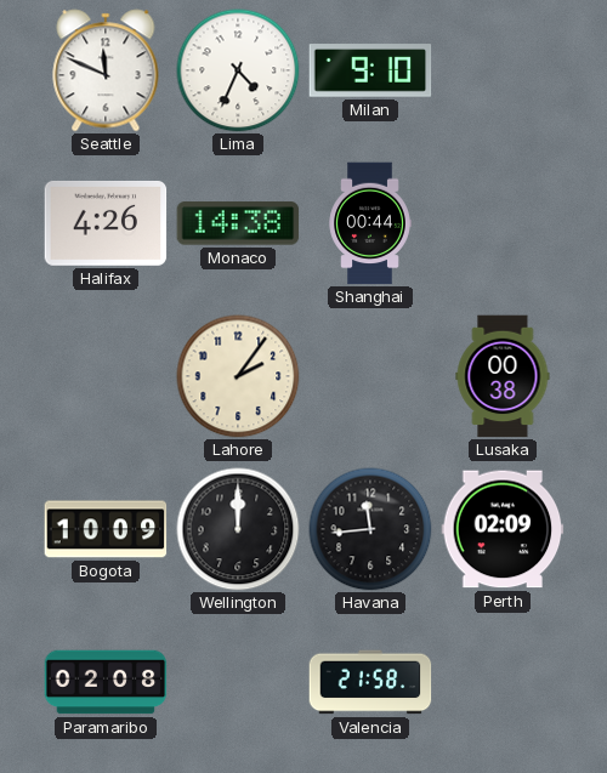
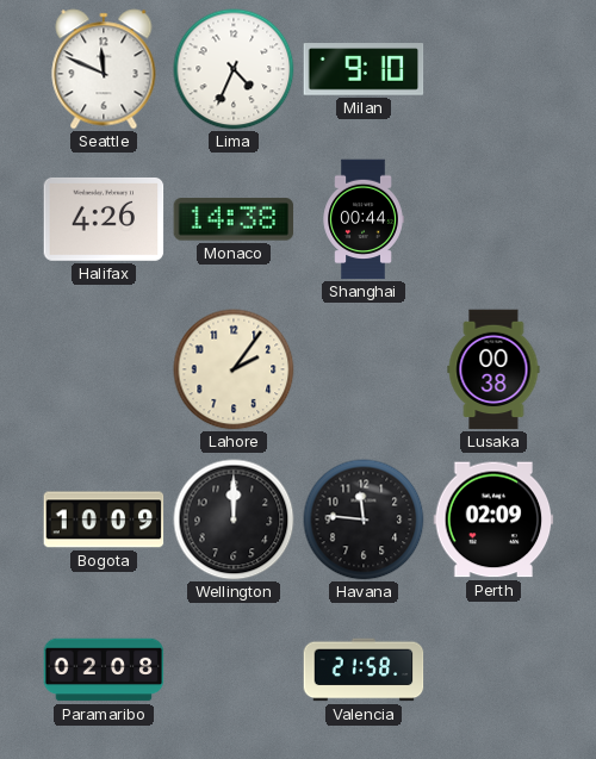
Havana: 11:44 -> 11:46
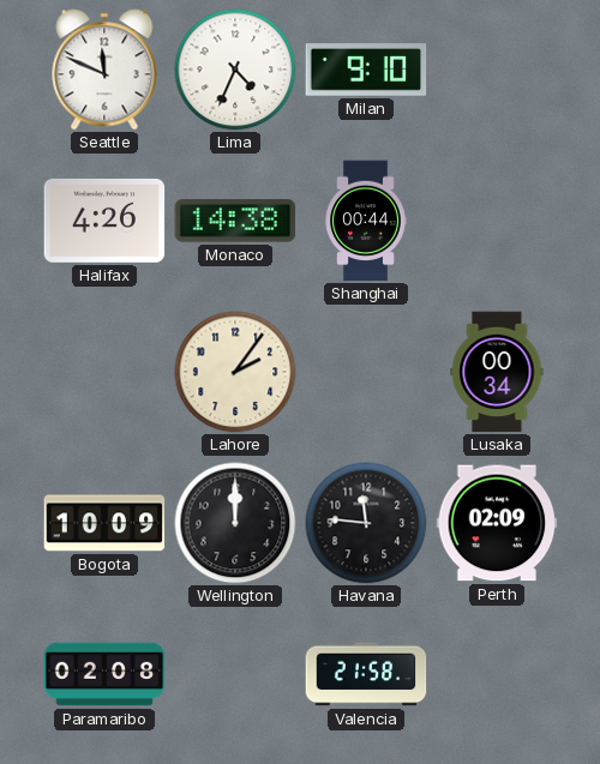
Lusaka: 00:38 -> 00:34
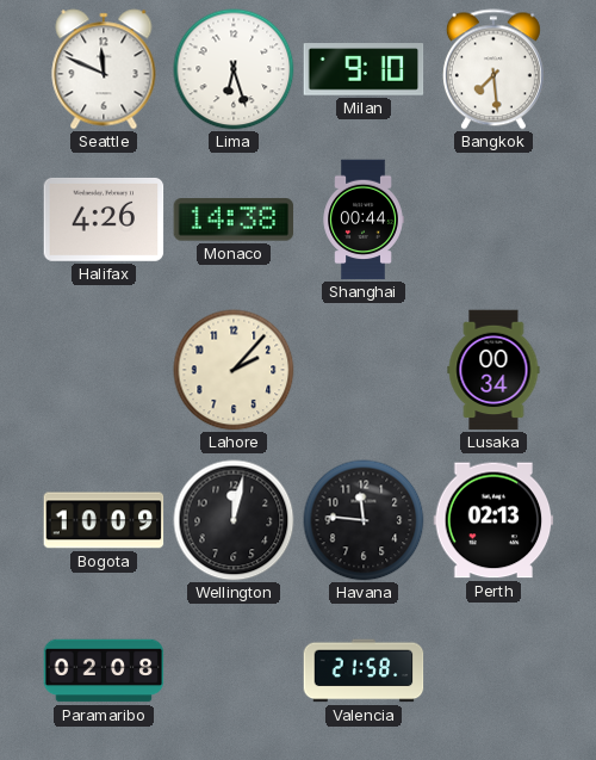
Lima: 4:34 -> 6:27
Bangkok: none -> 7:29
Lahore: 2:06 -> 2:07
Wellington: 12:00 -> 12:02
Perth: 02:09 -> 02:13
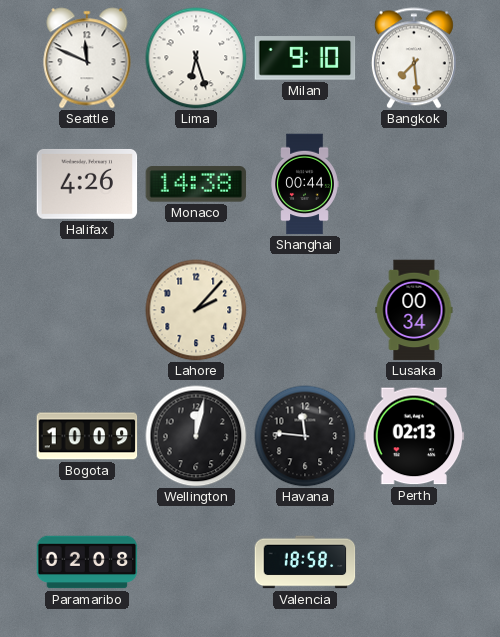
Valencia: 21:58 -> 18:58
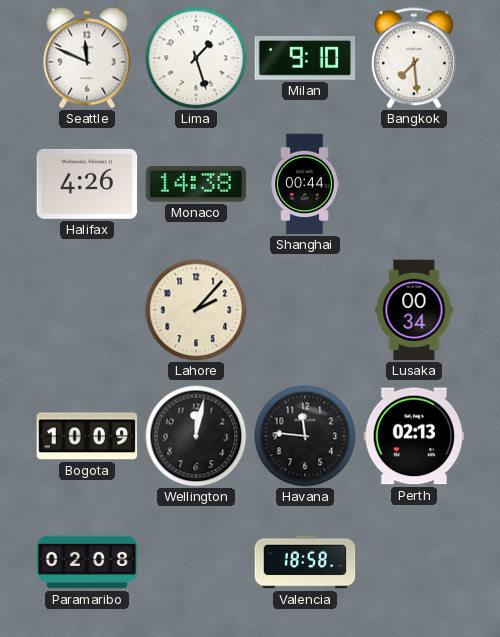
Lima: 6:27 -> 1:27
